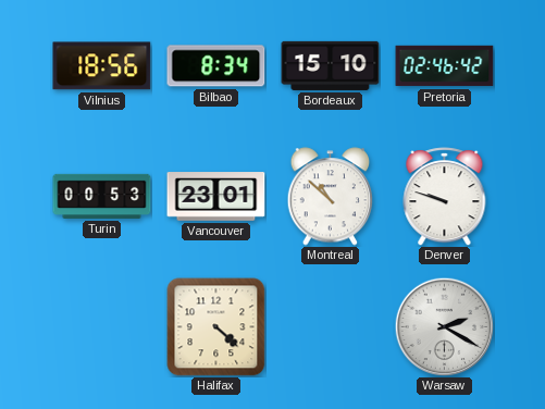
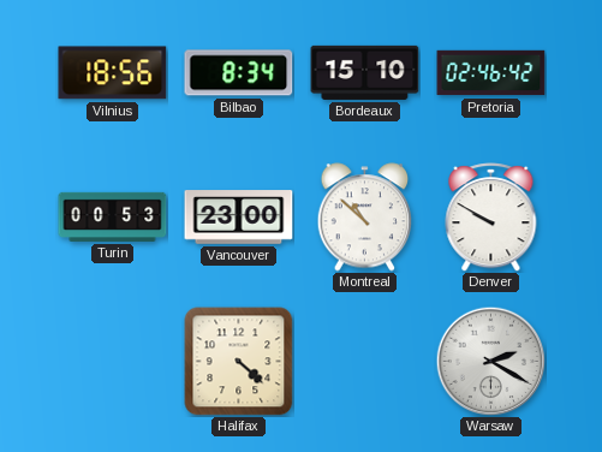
Vancouver: 23:01 -> 23:00
Denver: 9:48 -> 9:50
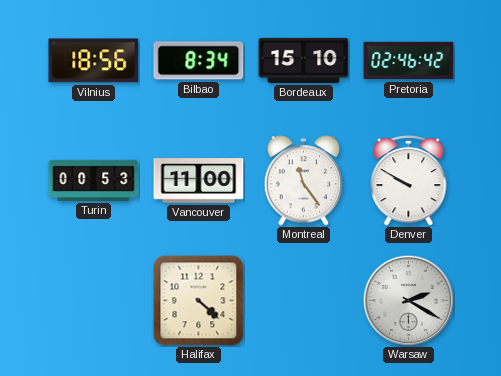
Vancouver: 23:00 -> 11:00
Montreal: 10:52 -> 11:24
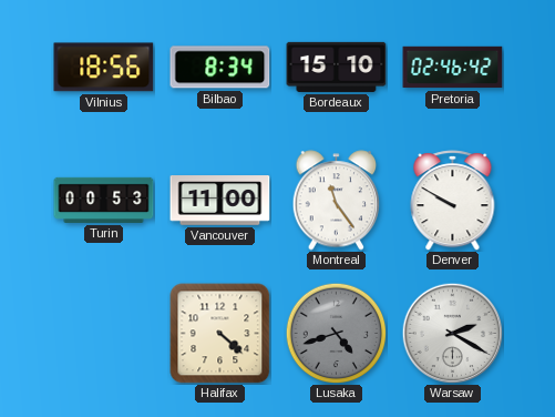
Lusaka: none -> 4:42
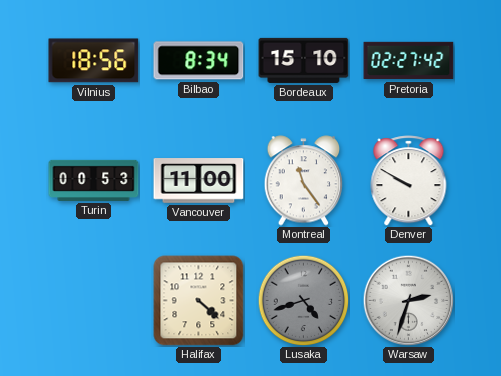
Pretoria: 02:46 -> 02:27
Warsaw: 2:20 -> 2:33
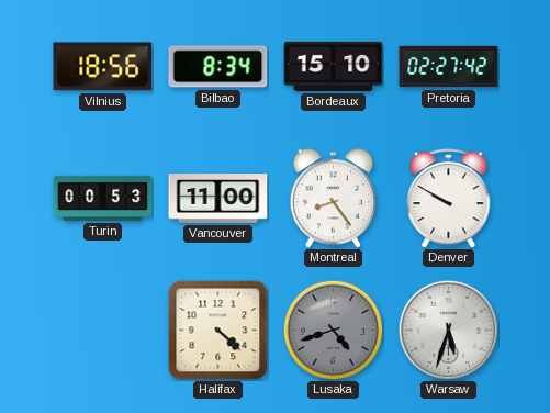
Montreal: 11:24 -> 8:24
Warsaw: 2:33 -> 5:33
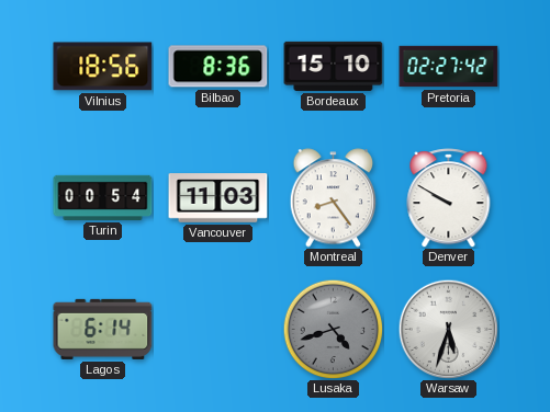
Bilbao: 8:34 -> 8:36
Turin: 00:53 -> 00:54
Vancouver: 11:00 -> 11:03
Lagos: none -> 6:14
Halifax: 4:22 -> none
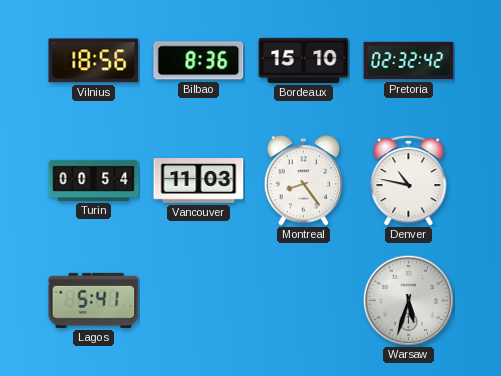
Pretoria: 02:27 -> 02:32
Denver: 9:50 -> 10:47
Lagos: 6:14 -> 5:41
Lusaka: 4:42 -> none
